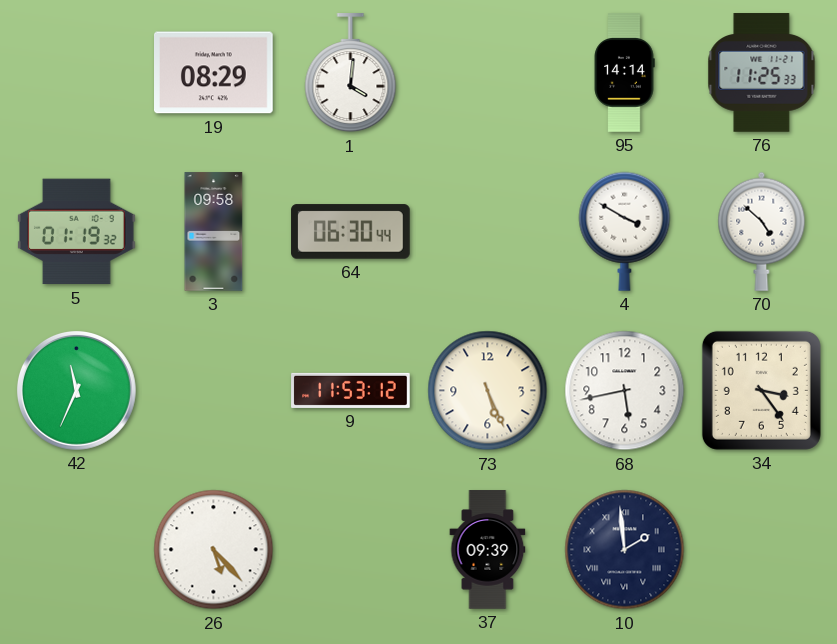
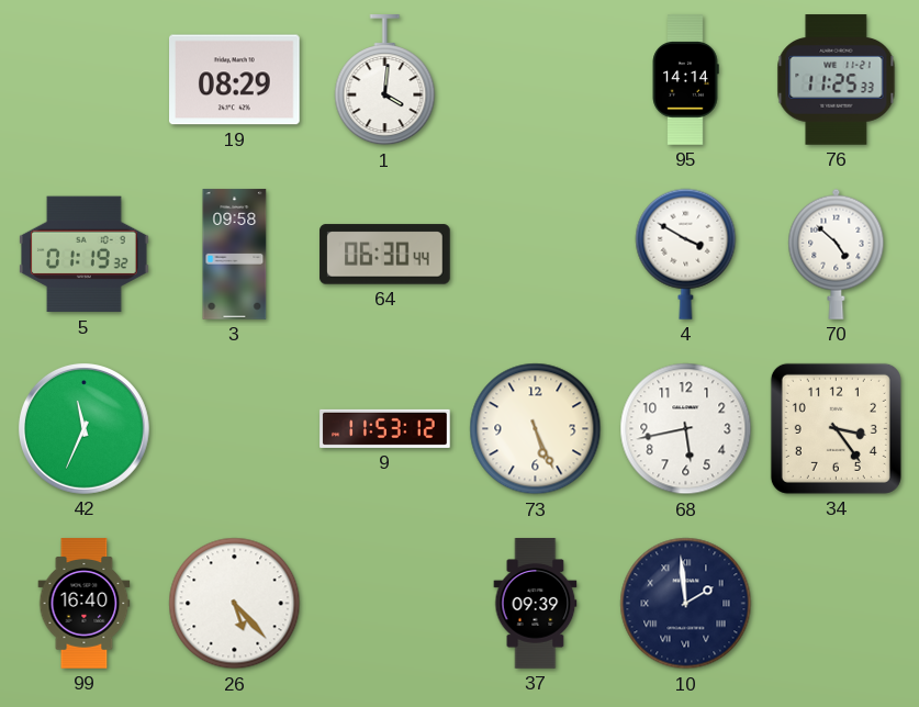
99: none -> 16:40
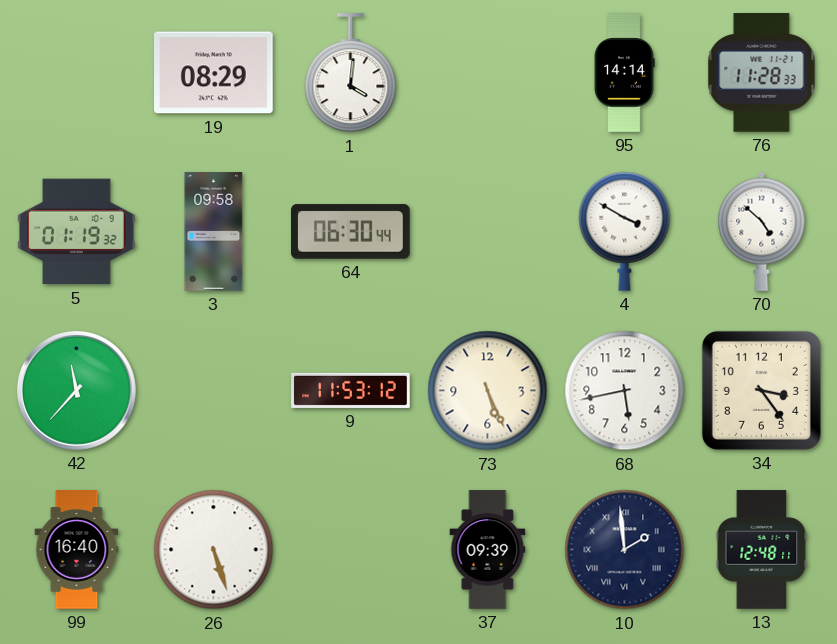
76: 11:25 -> 11:28
42: 11:34 -> 11:37
26: 5:23 -> 5:27
13: none -> 12:48
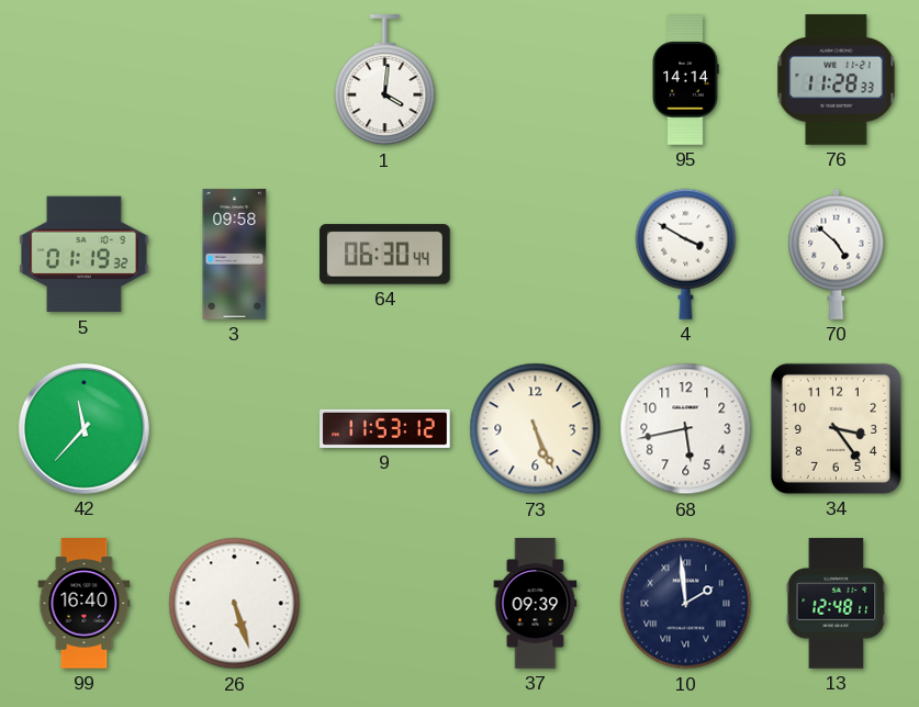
19: 08:29 -> none
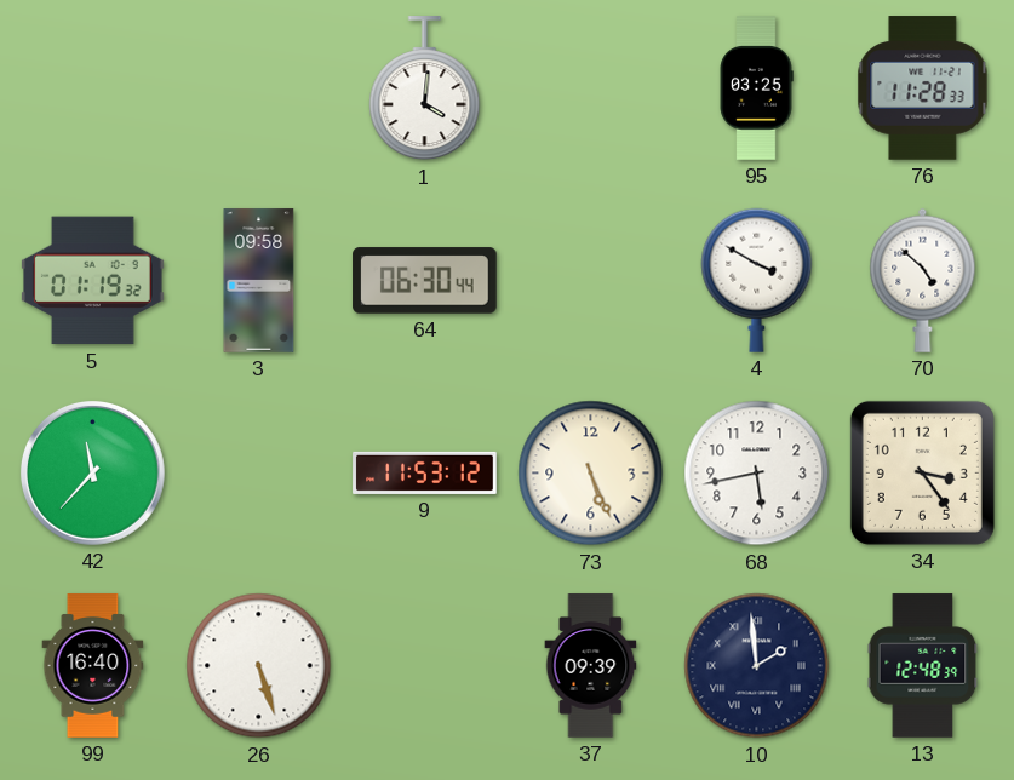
95: 14:14 -> 03:25
13: 12:48:11 -> 12:48:39
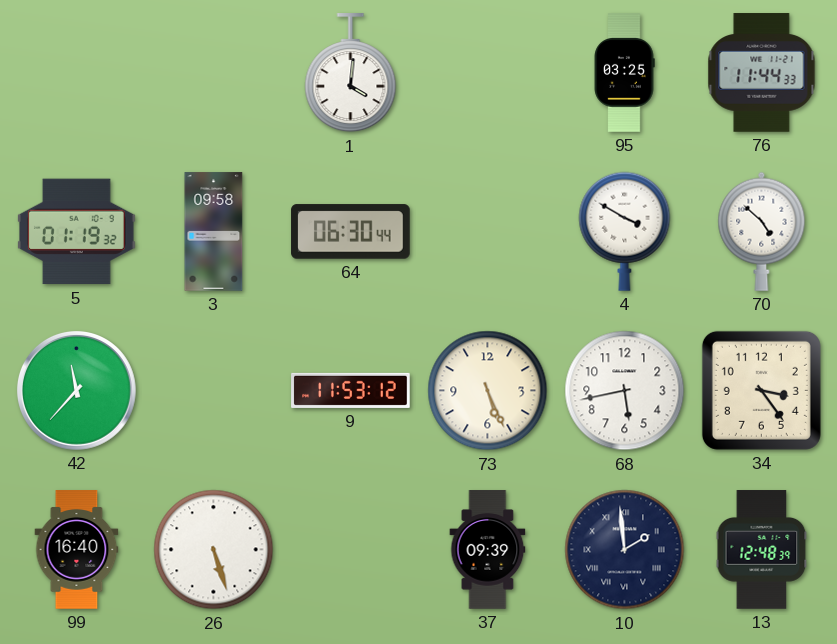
76: 11:28 -> 11:44
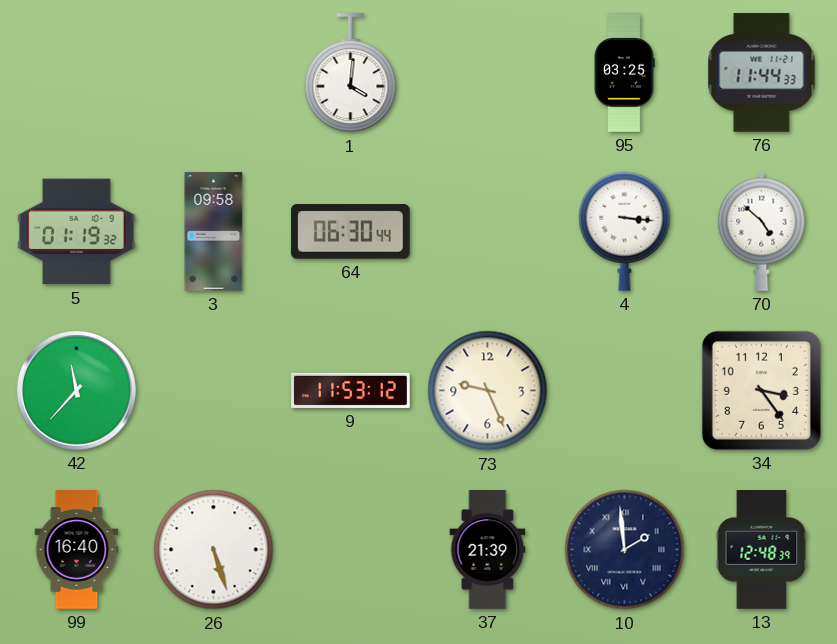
4: 3:50 -> 3:16
73: 5:26 -> 9:26
68: 5:43 -> none
37: 09:39 -> 21:39
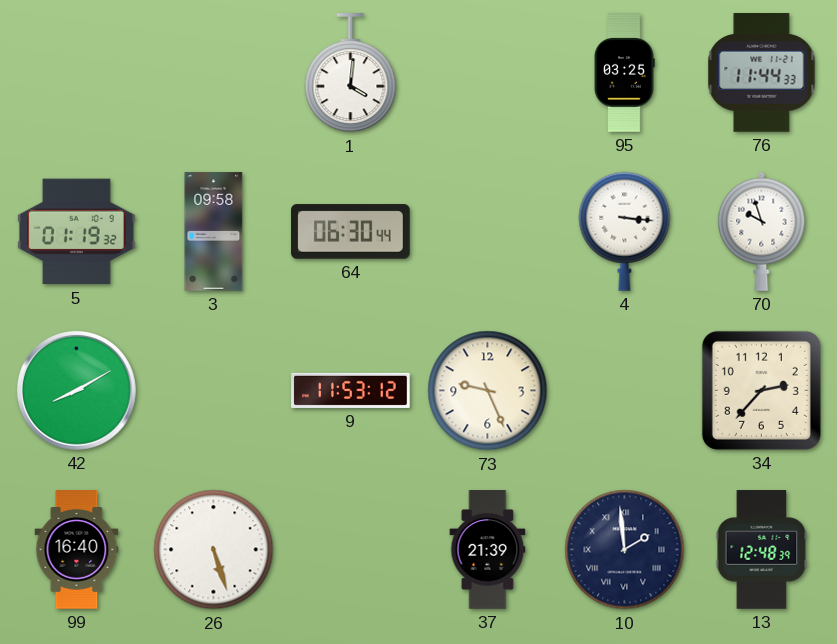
70: 4:52 -> 9:57
42: 11:37 -> 8:10
34: 3:24 -> 2:37
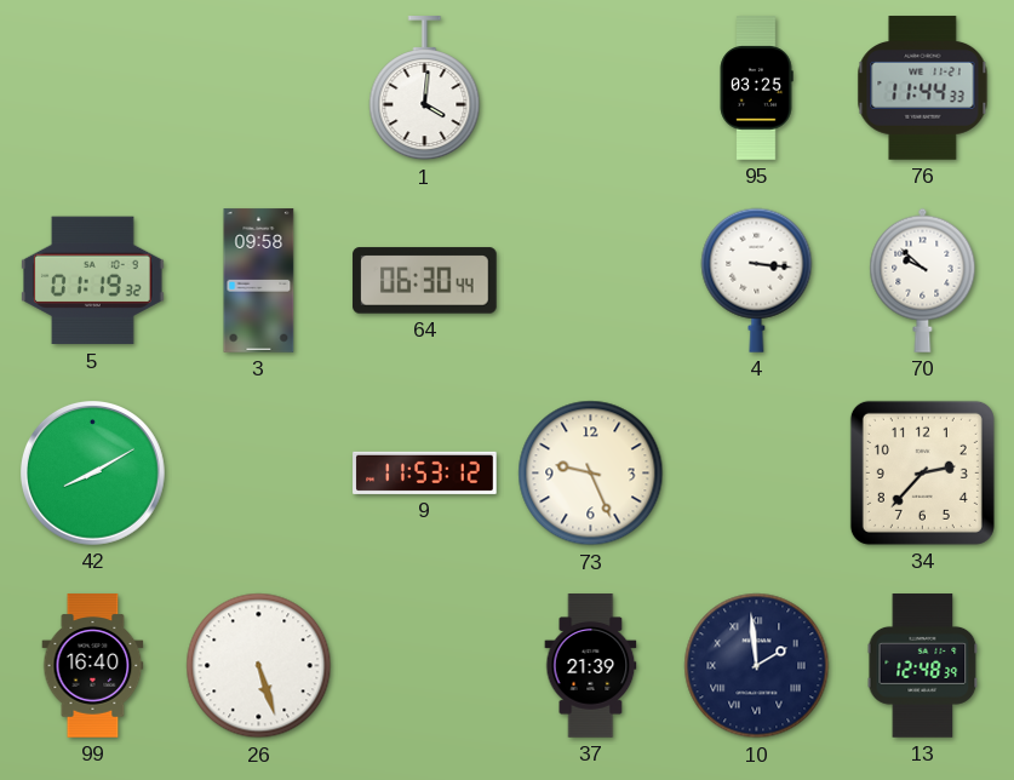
70: 9:57 -> 9:52
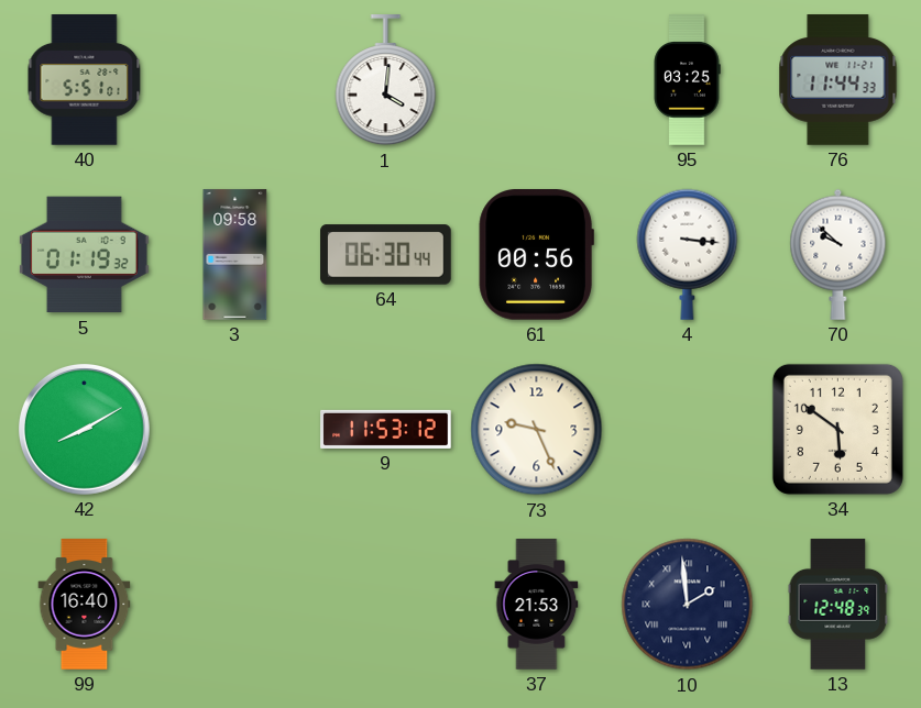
40: none -> 5:51
61: none -> 00:56
34: 2:37 -> 5:51
26: 5:27 -> none
37: 21:39 -> 21:53
